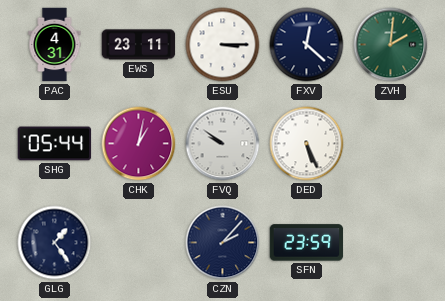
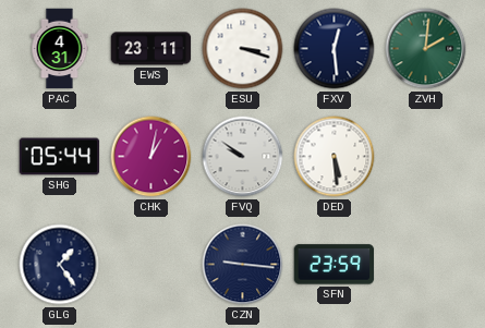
ESU: 3:15 -> 3:18
FXV: 12:22 -> 12:29
DED: 5:26 -> 5:29
CZN: 2:07 -> 9:16
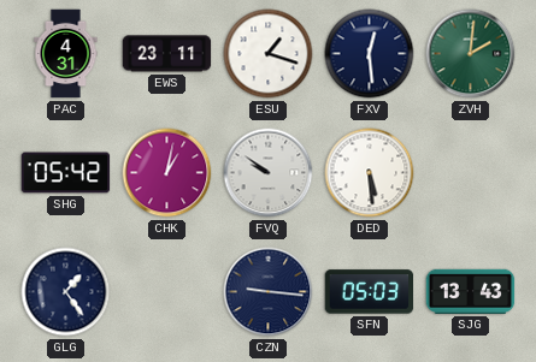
ESU: 3:18 -> 1:18
SHG: 05:44 -> 05:42
SFN: 23:59 -> 05:03
SJG: none -> 13:43
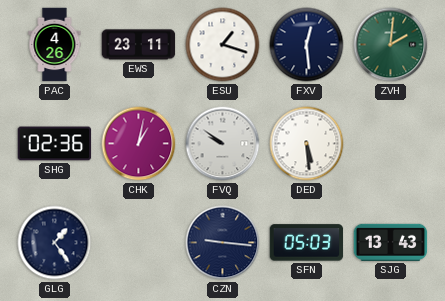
PAC: 4:31 -> 4:26
SHG: 05:42 -> 02:36
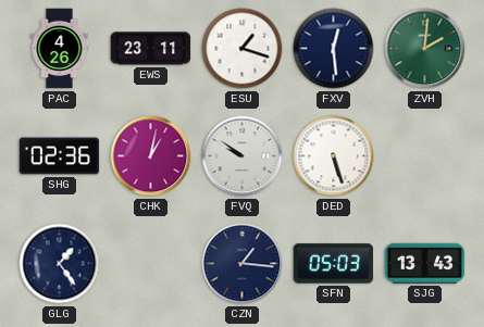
DED: 5:29 -> 5:27
CZN: 9:16 -> 1:16
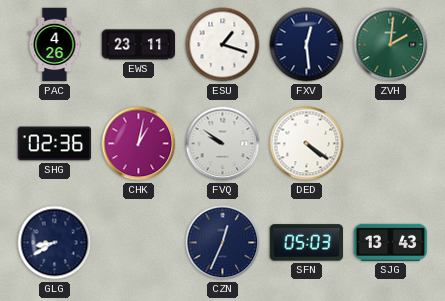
DED: 5:27 -> 4:21
GLG: 1:24 -> 8:40
CZN: 1:16 -> 12:34
